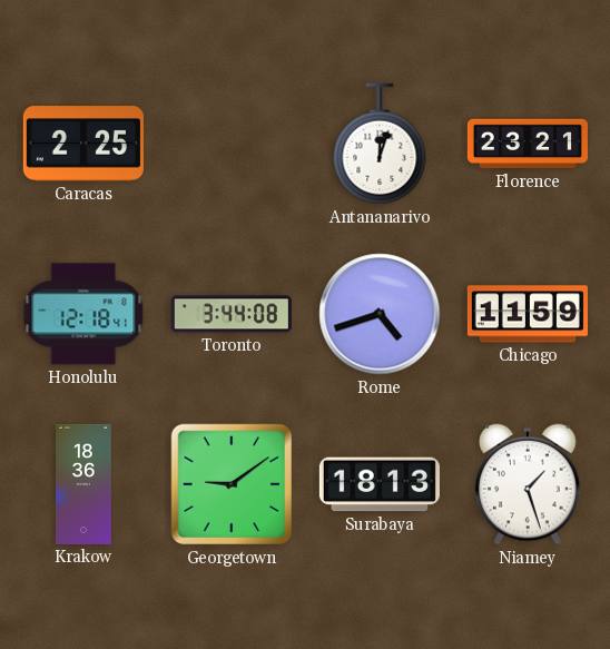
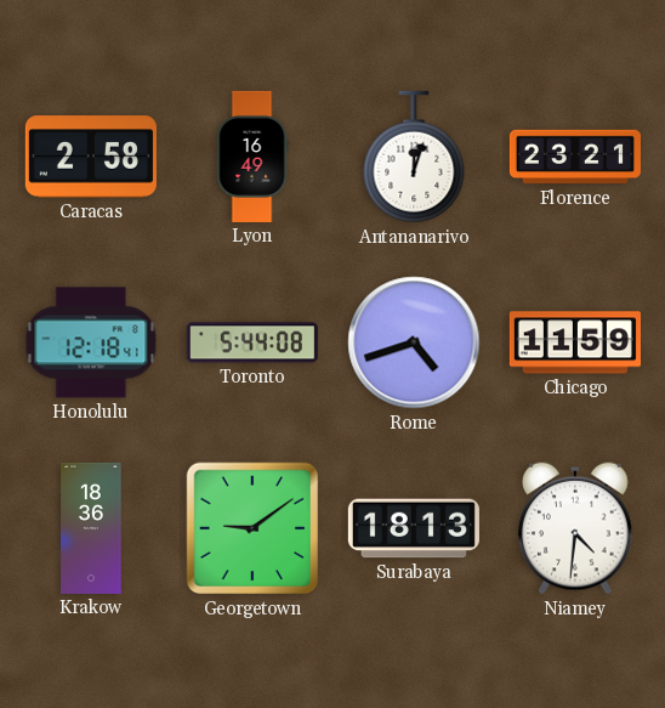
Caracas: 2:25 -> 2:58
Lyon: none -> 16:49
Toronto: 3:44 -> 5:44
Niamey: 1:27 -> 4:31
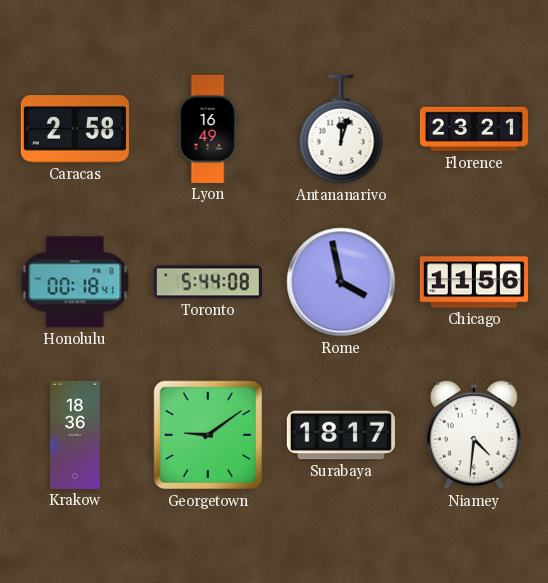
Honolulu: 12:18 -> 00:18
Rome: 4:42 -> 3:58
Chicago: 11:59 -> 11:56
Surabaya: 18:13 -> 18:17
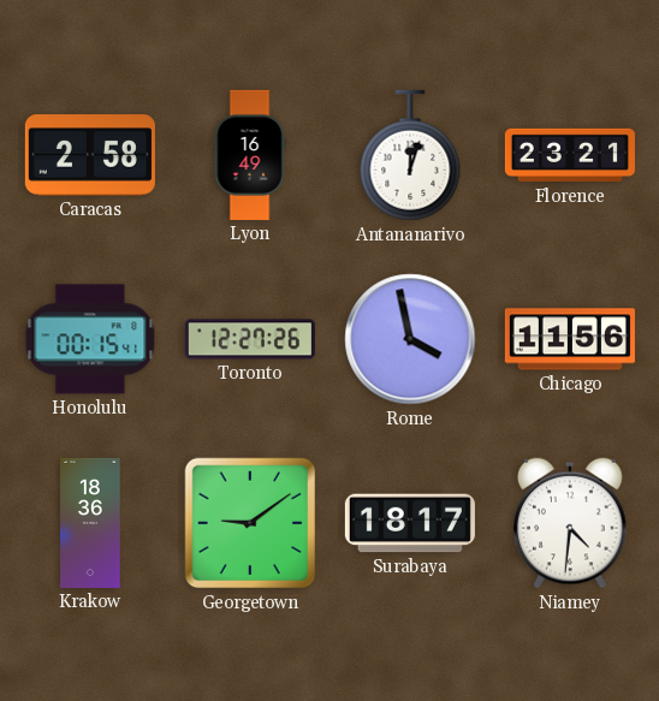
Honolulu: 00:18 -> 00:15
Toronto: 5:44 -> 12:27
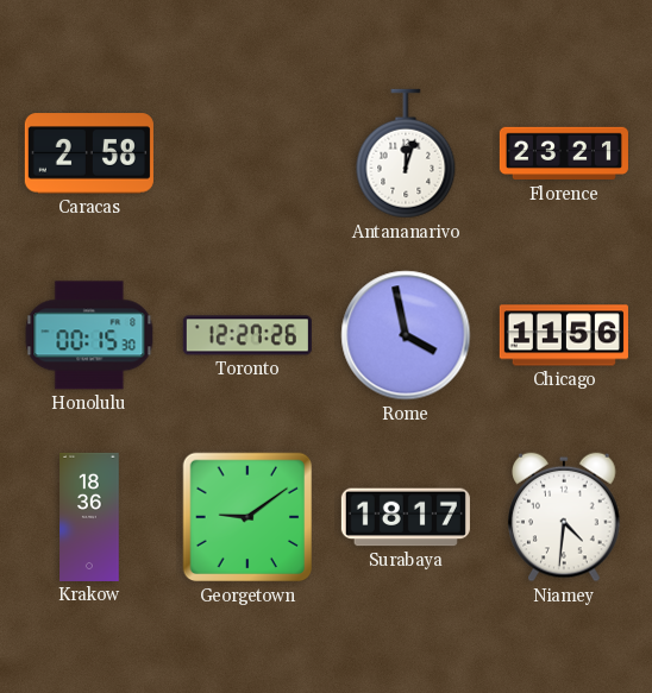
Lyon: 16:49 -> none
Honolulu: 00:15:41 -> 00:15:30
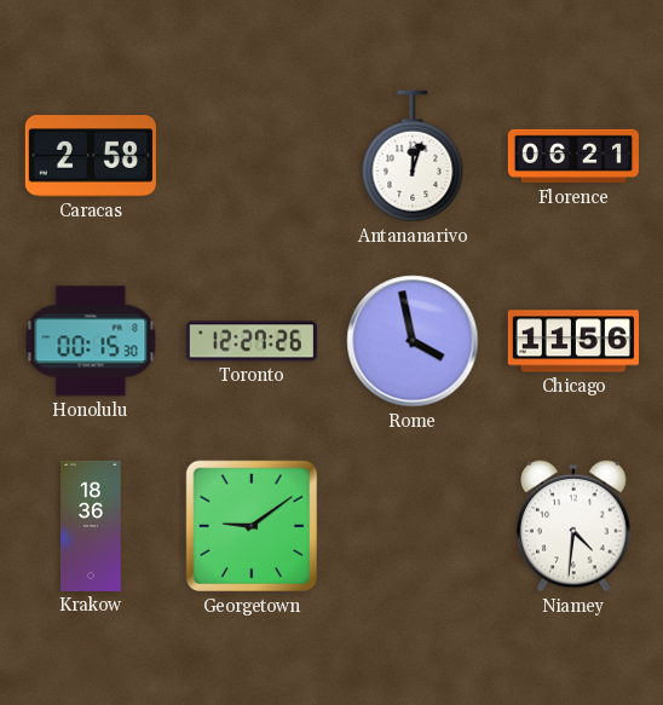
Florence: 23:21 -> 06:21
Surabaya: 18:17 -> none
